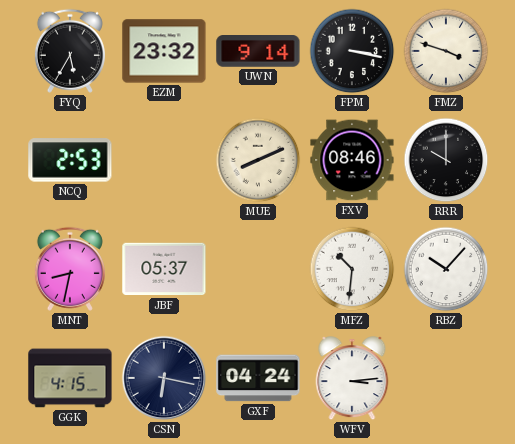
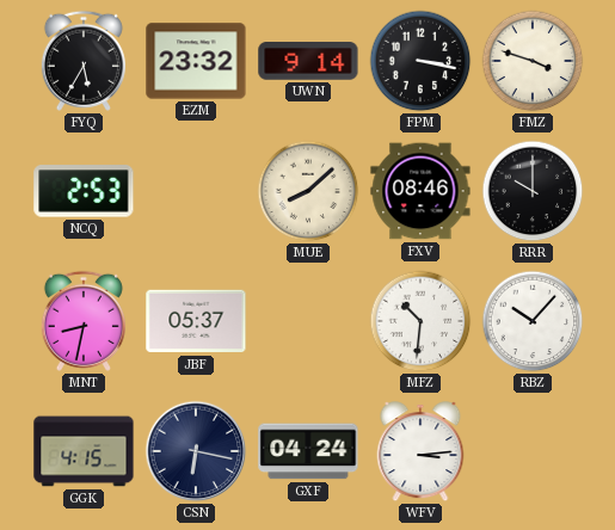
MUE: 8:11 -> 8:08
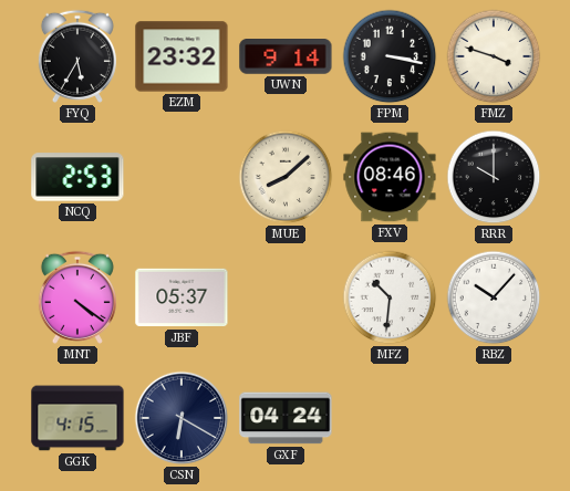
MNT: 8:32 -> 4:21
CSN: 6:17 -> 6:20
WFV: 3:14 -> none
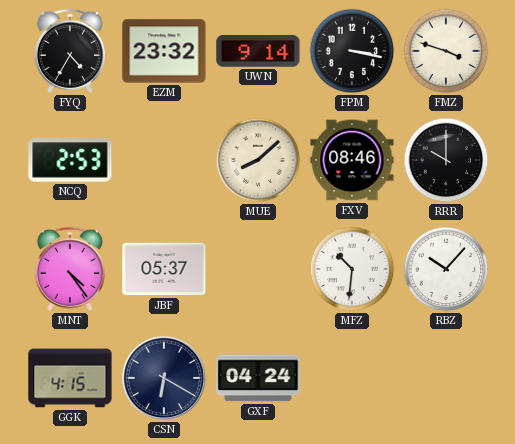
FYQ: 5:35 -> 4:35
MNT: 4:21 -> 4:24
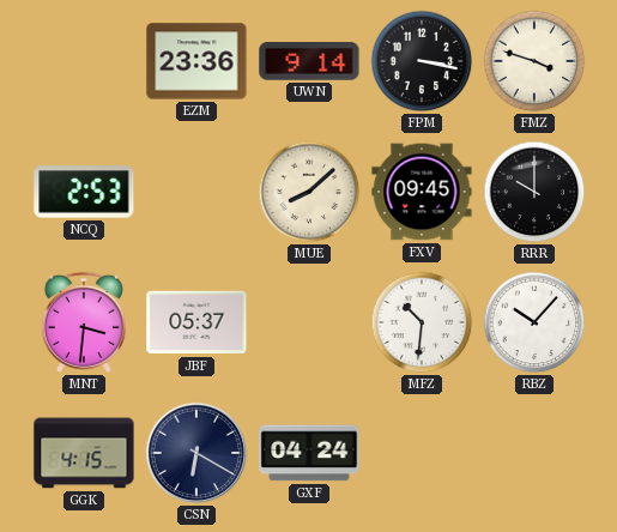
FYQ: 4:35 -> none
EZM: 23:32 -> 23:36
FXV: 08:46 -> 09:45
MNT: 4:24 -> 3:31
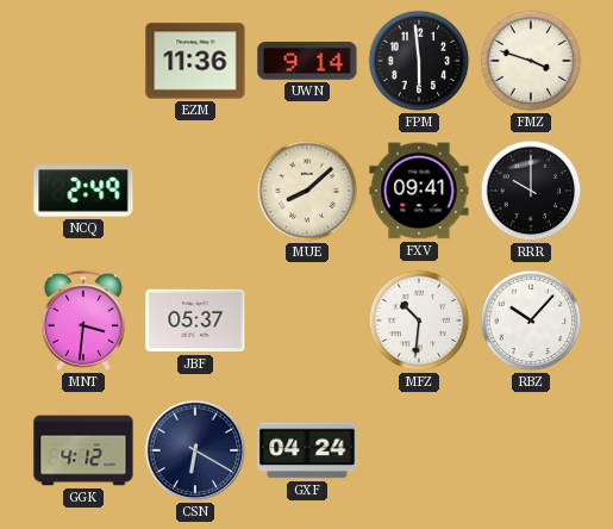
EZM: 23:36 -> 11:36
FPM: 3:17 -> 5:59
NCQ: 2:53 -> 2:49
FXV: 09:45 -> 09:41
GGK: 4:15 -> 4:12
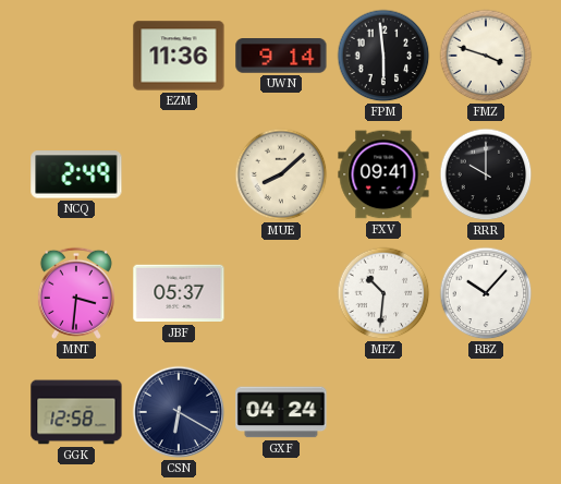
GGK: 4:12 -> 12:58
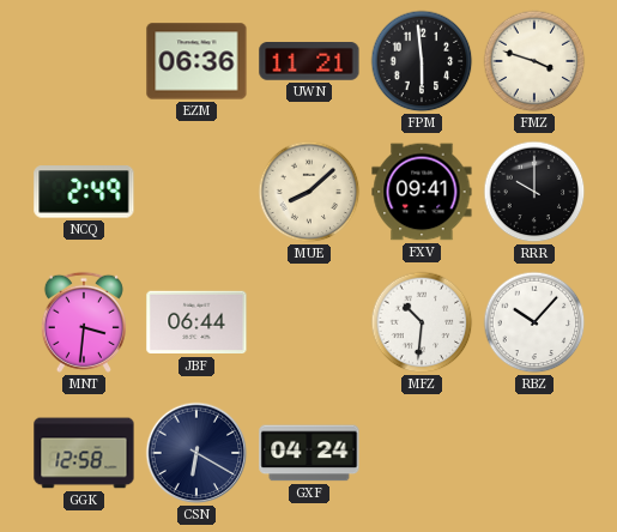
EZM: 11:36 -> 06:36
UWN: 9:14 -> 11:21
JBF: 05:37 -> 06:44
